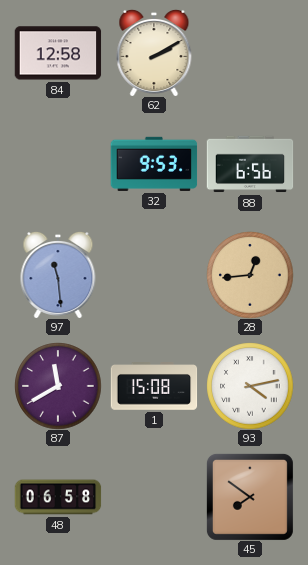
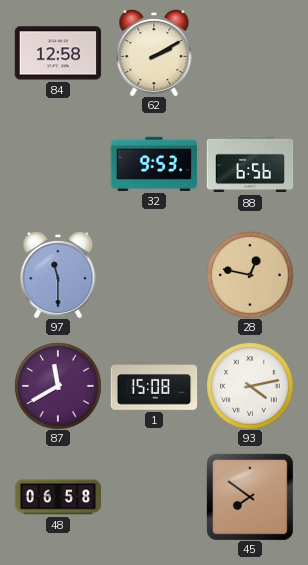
97: 11:29 -> 11:30
28: 12:44 -> 12:47
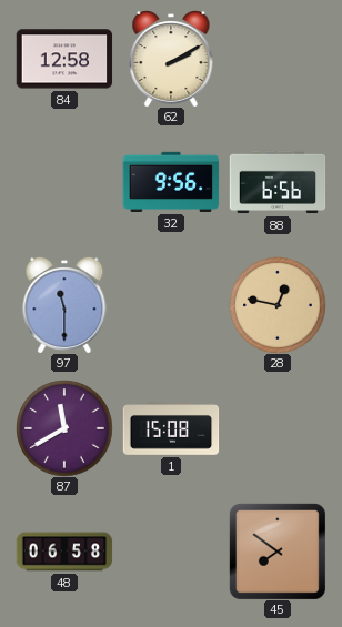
32: 9:53 -> 9:56
93: 4:13 -> none
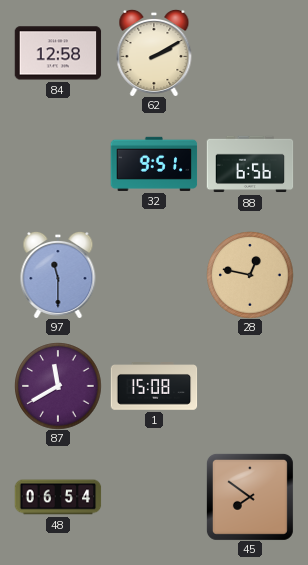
32: 9:56 -> 9:51
48: 06:58 -> 06:54
